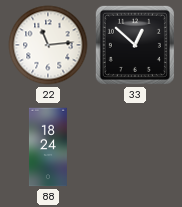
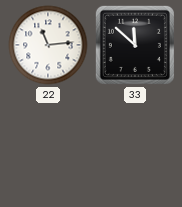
33: 12:52 -> 11:52
88: 18:24 -> none
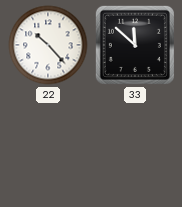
22: 11:14 -> 10:23
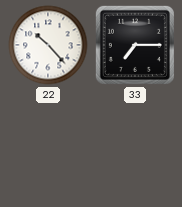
33: 11:52 -> 7:15
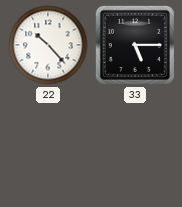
33: 7:15 -> 5:15
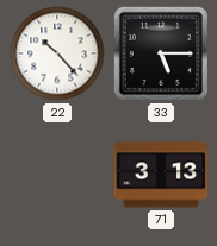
71: none -> 3:13
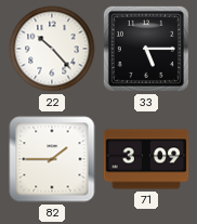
82: none -> 1:45
71: 3:13 -> 3:09
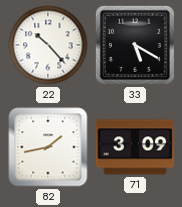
33: 5:15 -> 5:20
82: 1:45 -> 1:43
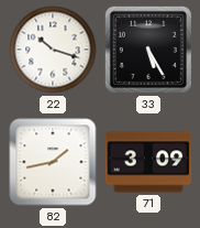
22: 10:23 -> 10:18
33: 5:20 -> 5:25
